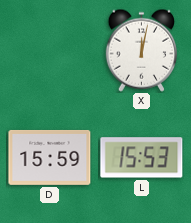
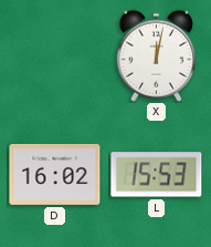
D: 15:59 -> 16:02
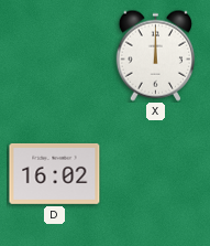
X: 12:02 -> 12:00
L: 15:53 -> none
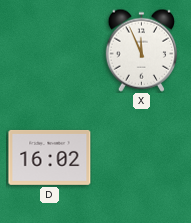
X: 12:00 -> 11:56
